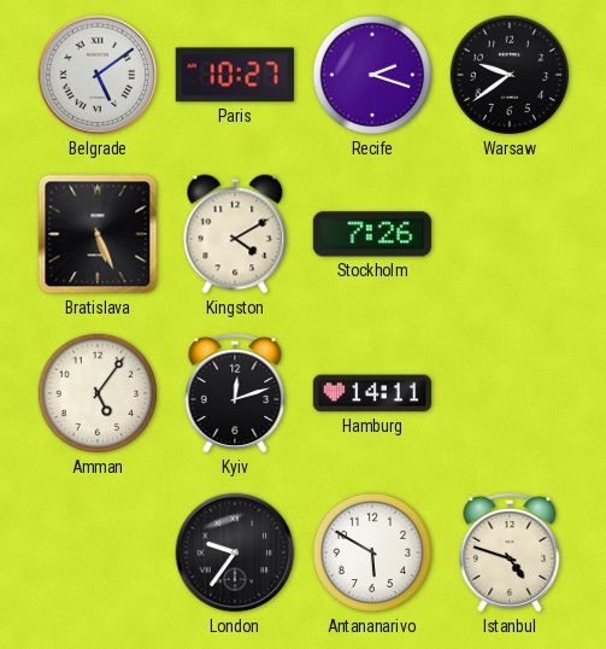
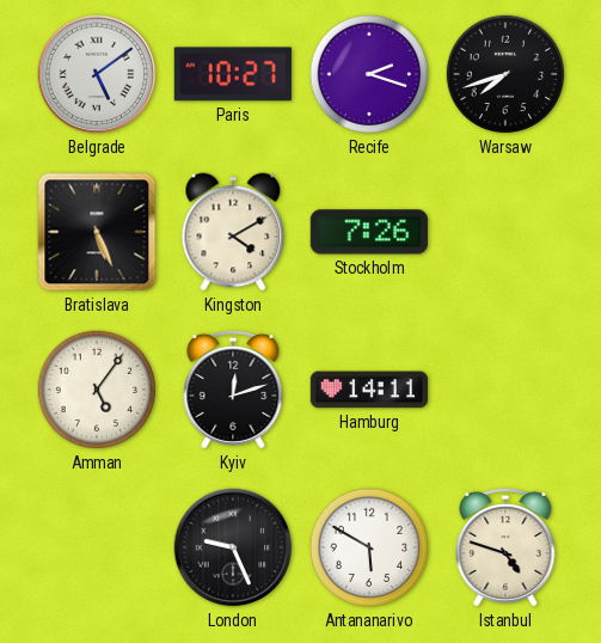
Warsaw: 9:39 -> 7:42
London: 9:36 -> 9:26
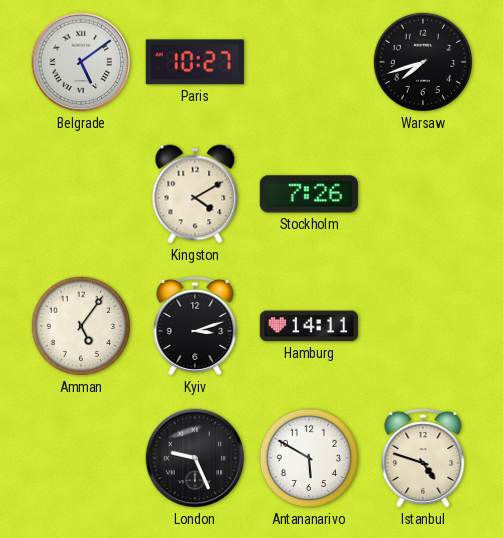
Recife: 2:18 -> none
Bratislava: 5:26 -> none
Kyiv: 12:12 -> 3:12
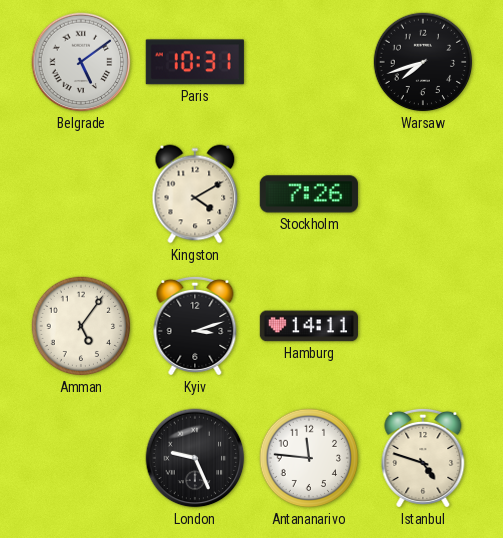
Paris: 10:27 -> 10:31
Antananarivo: 5:50 -> 11:46
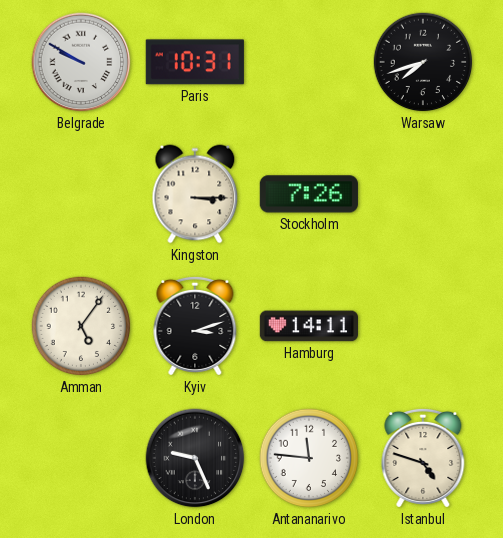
Belgrade: 5:09 -> 9:50
Kingston: 4:10 -> 3:15
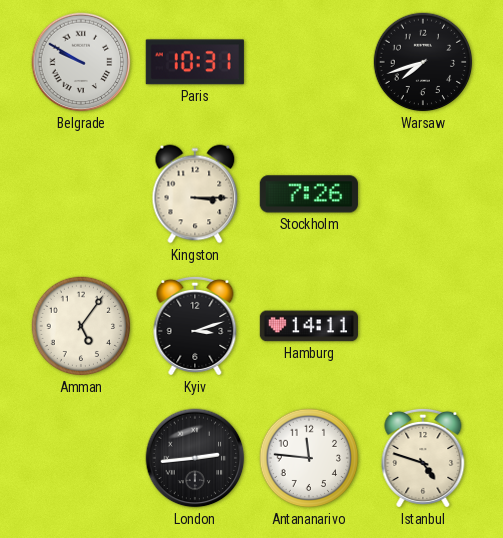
London: 9:26 -> 2:44
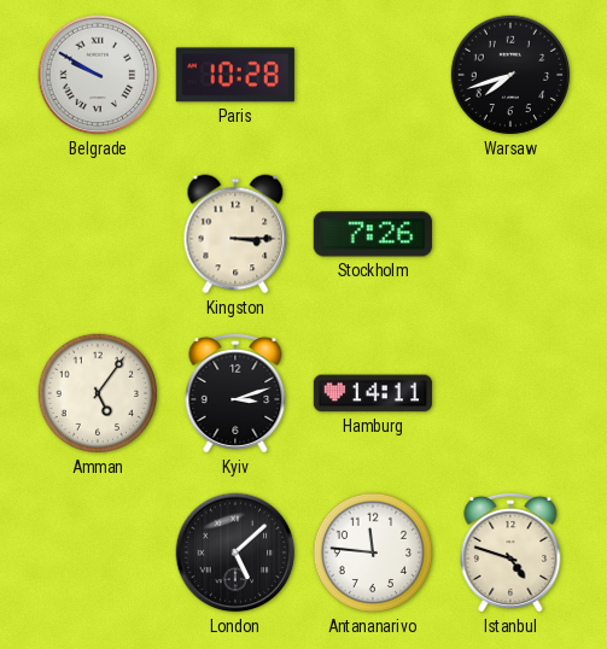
Paris: 10:31 -> 10:28
London: 2:44 -> 5:08
